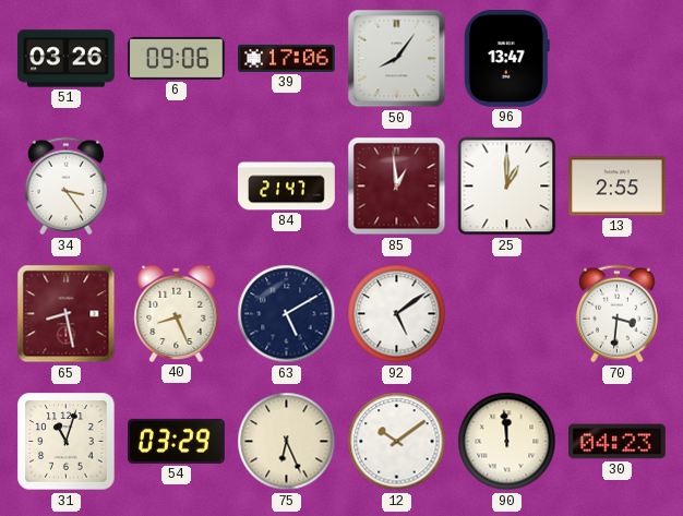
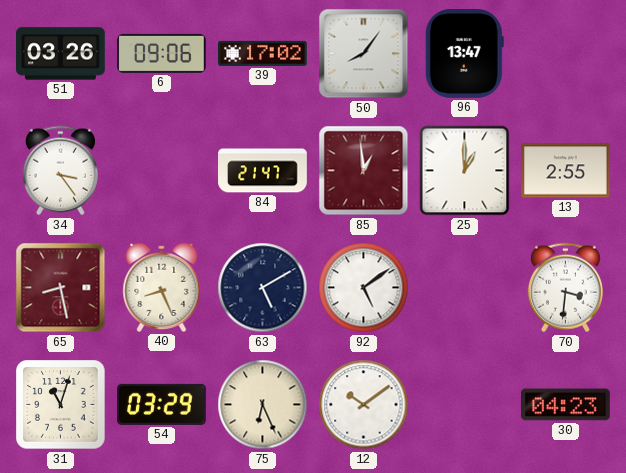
39: 17:06 -> 17:02
90: 11:59 -> none
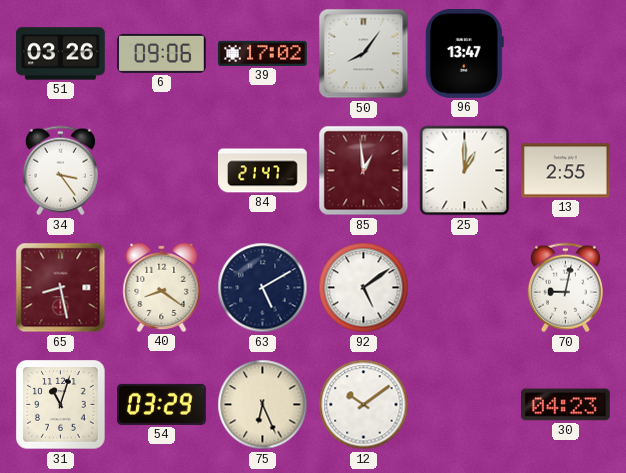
40: 8:26 -> 8:21
70: 3:31 -> 9:02
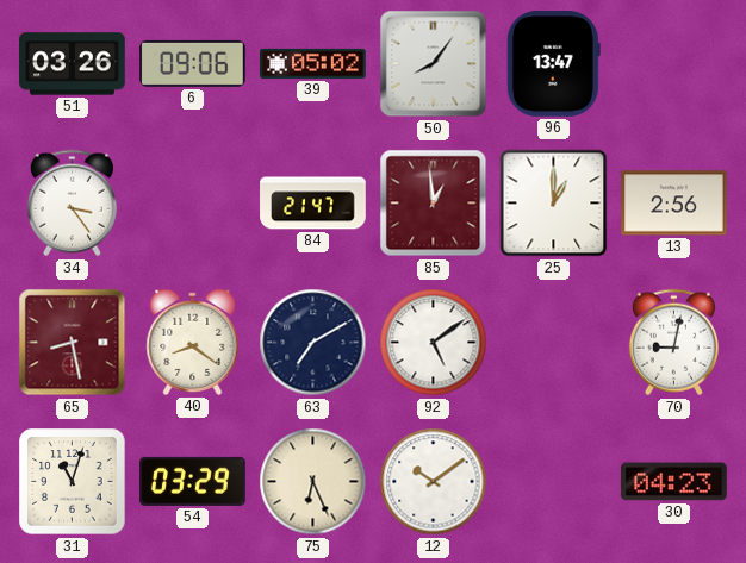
39: 17:02 -> 05:02
13: 2:55 -> 2:56
63: 5:10 -> 7:10
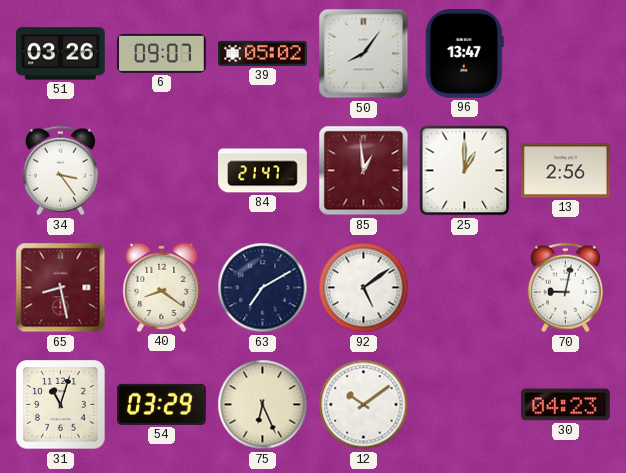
6: 09:06 -> 09:07
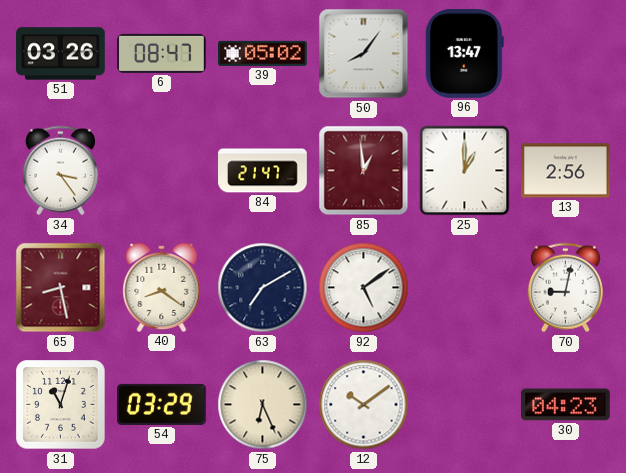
6: 09:07 -> 08:47
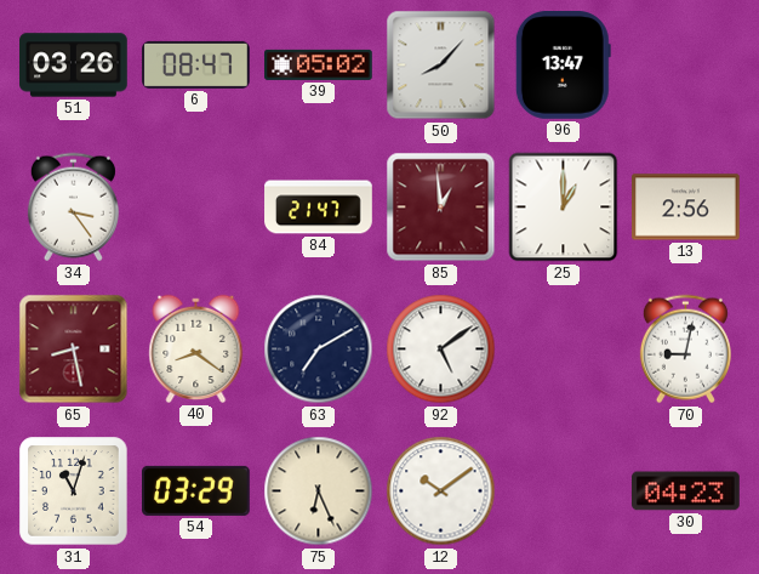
50: 8:06 -> 8:07
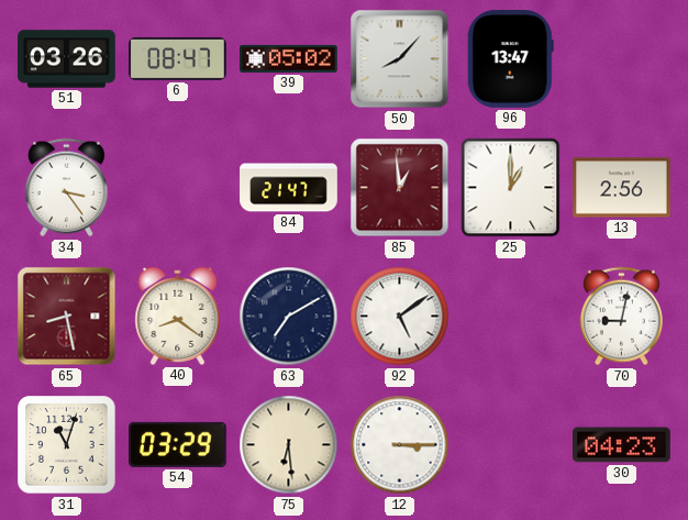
75: 6:26 -> 6:29
12: 10:09 -> 3:15
